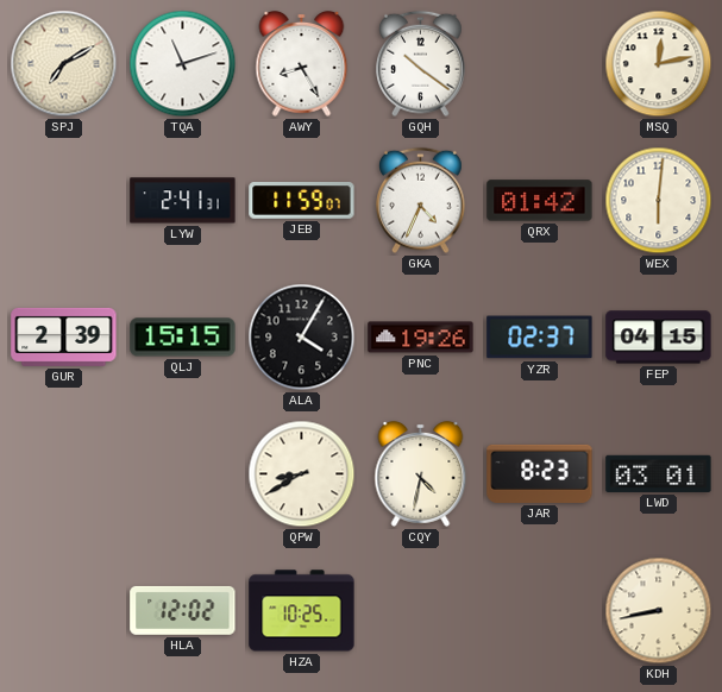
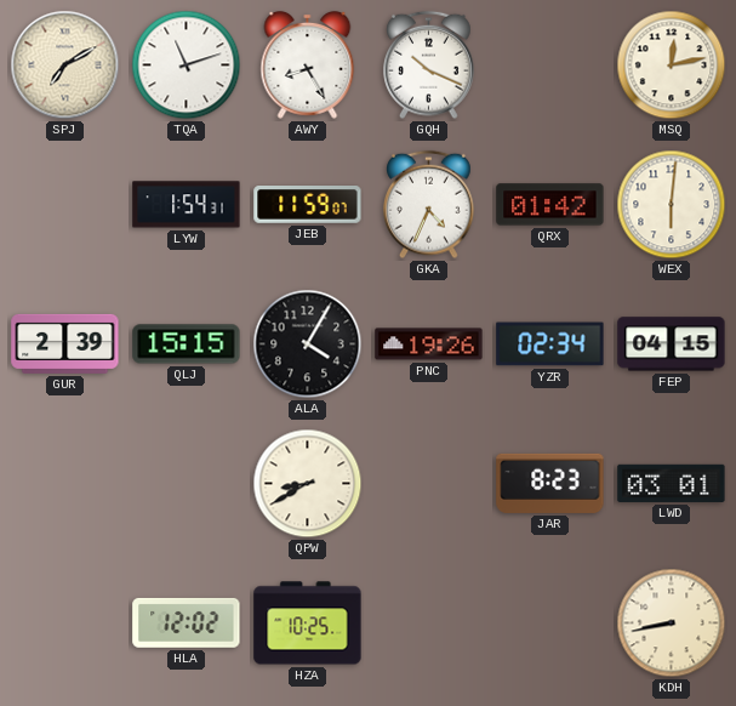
GQH: 10:21 -> 10:19
LYW: 2:41 -> 1:54
YZR: 02:37 -> 02:34
CQY: 4:32 -> none
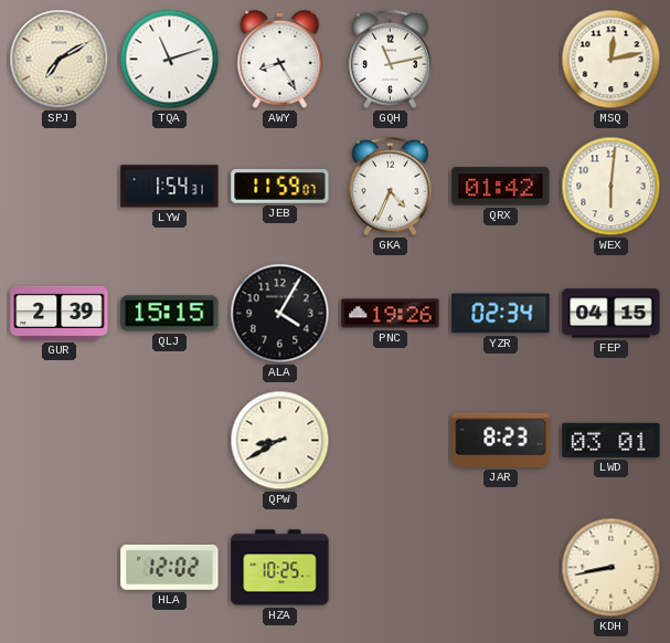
GQH: 10:19 -> 11:13
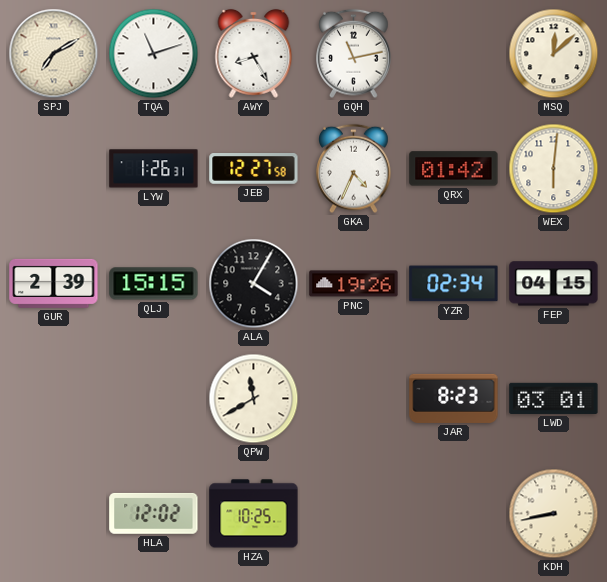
MSQ: 12:13 -> 12:08
LYW: 1:54 -> 1:26
JEB: 11:59 -> 12:27
QPW: 8:40 -> 11:40
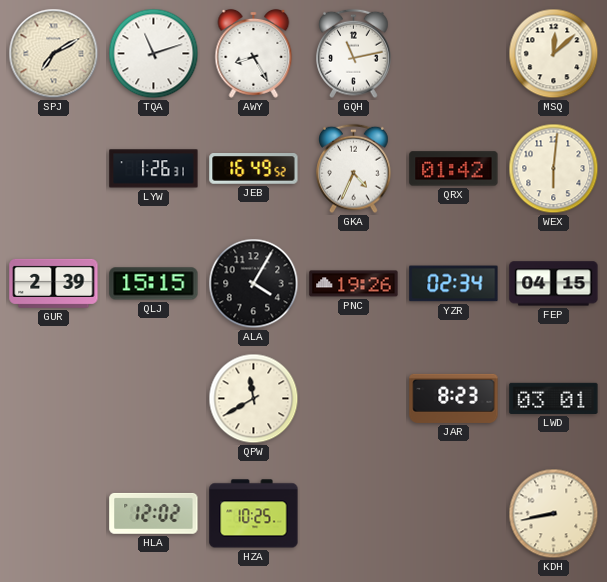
JEB: 12:27 -> 16:49
